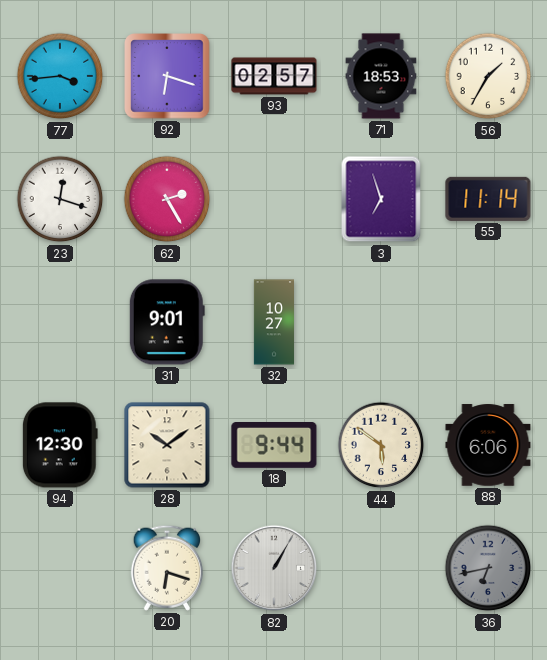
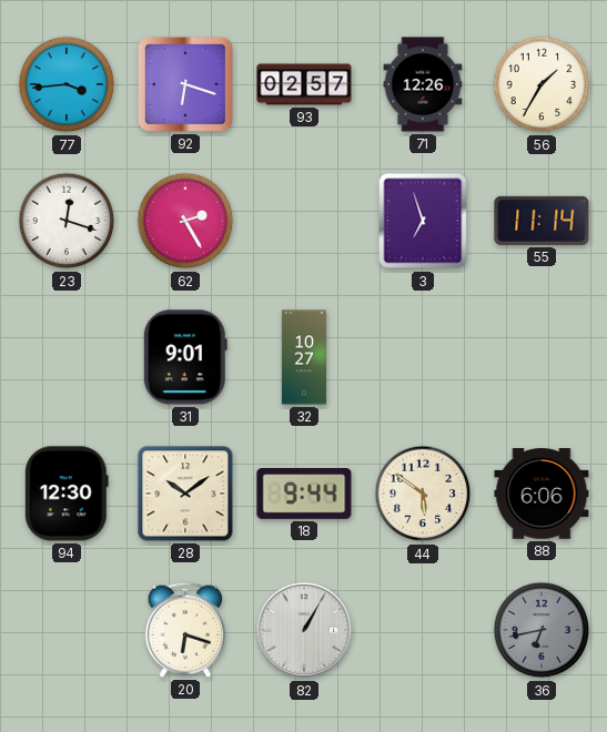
71: 18:53 -> 12:26
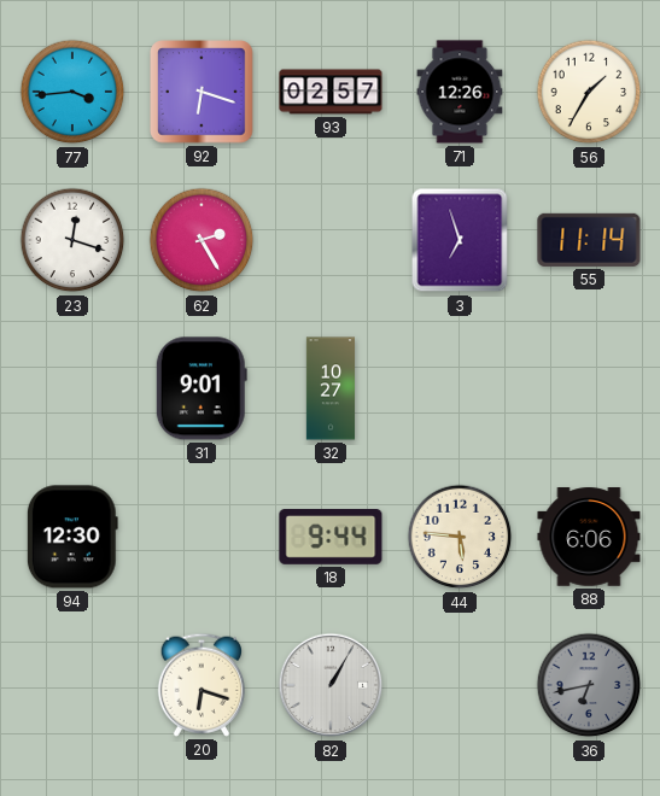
28: 10:09 -> none
44: 5:51 -> 5:46
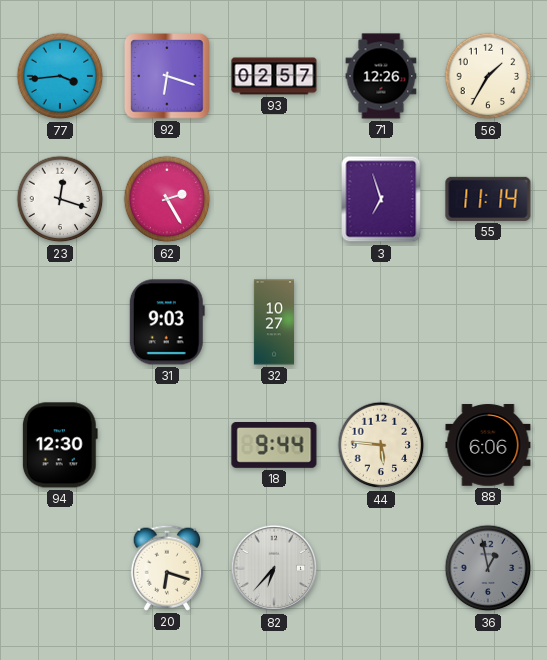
31: 9:01 -> 9:03
82: 1:05 -> 6:37
36: 6:43 -> 12:58
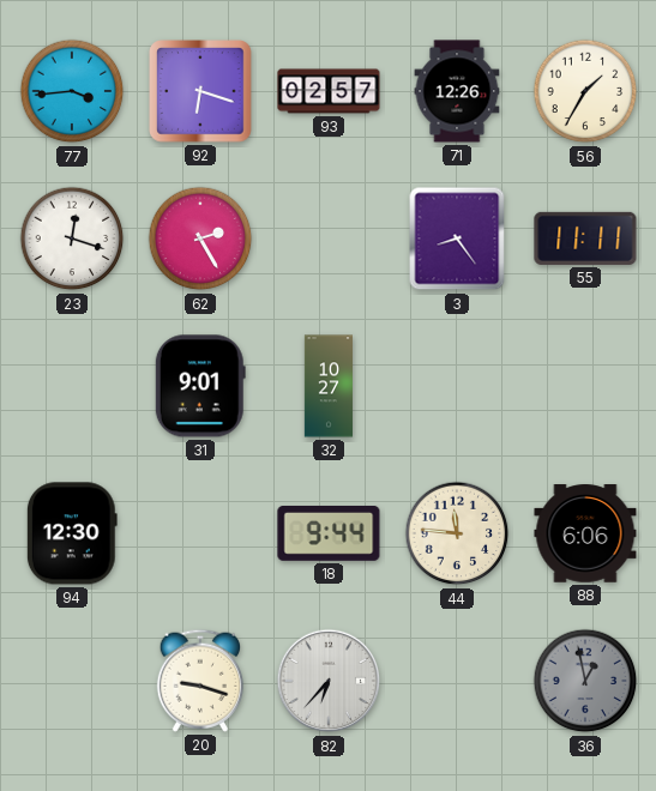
3: 6:57 -> 8:24
55: 11:14 -> 11:11
31: 9:03 -> 9:01
44: 5:46 -> 11:46
20: 6:18 -> 9:18
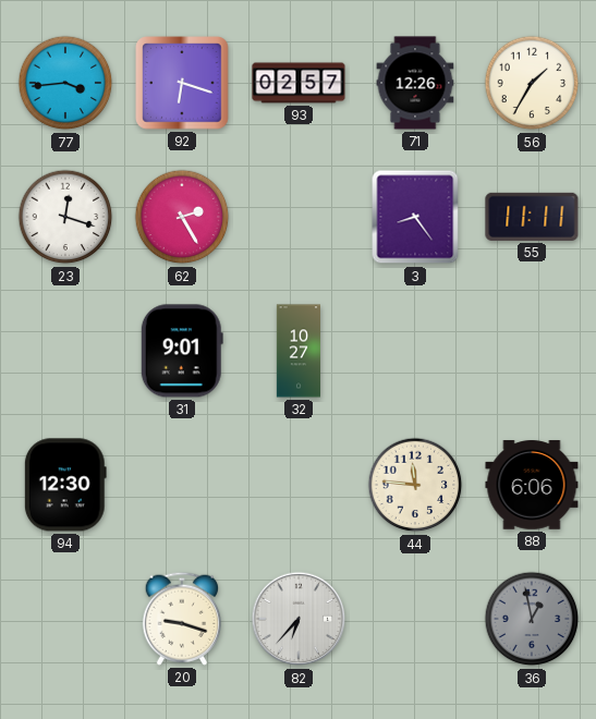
18: 9:44 -> none
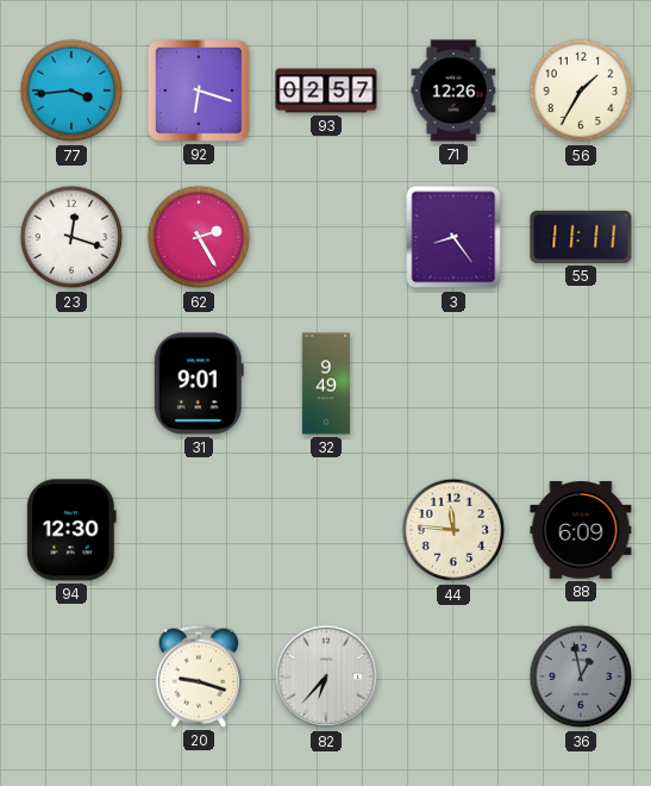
32: 10:27 -> 9:49
88: 6:06 -> 6:09
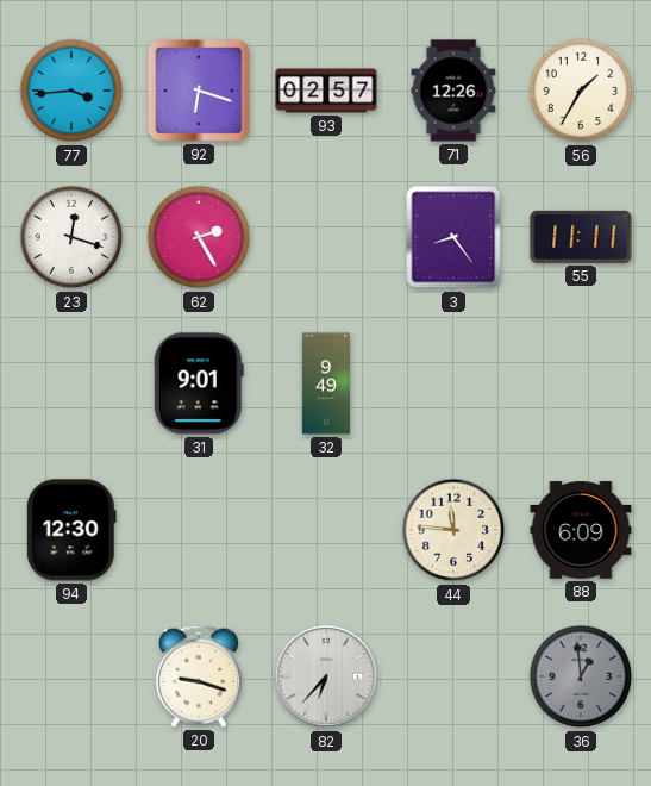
36: 12:58 -> 12:59
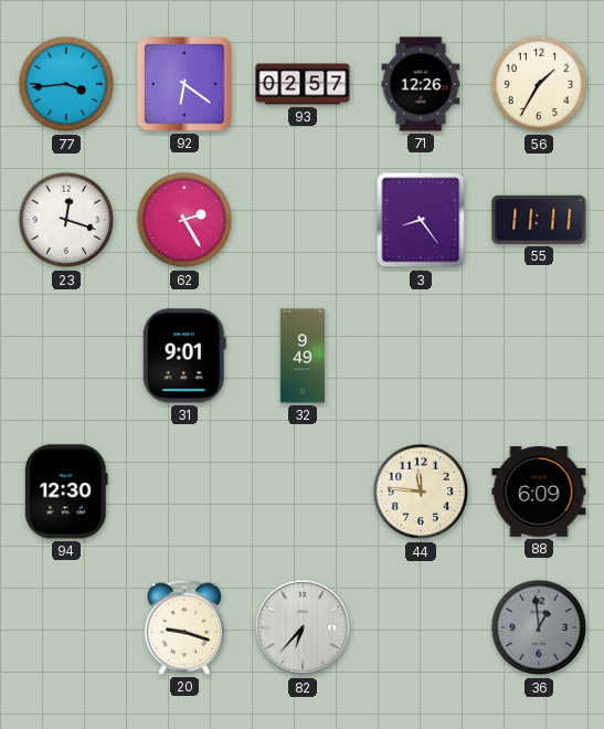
92: 6:18 -> 6:21
